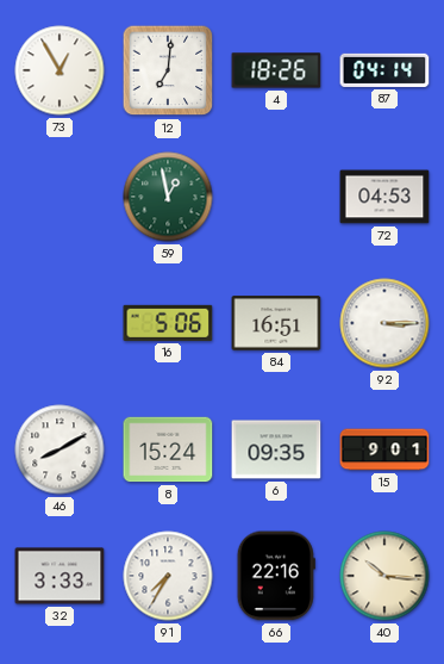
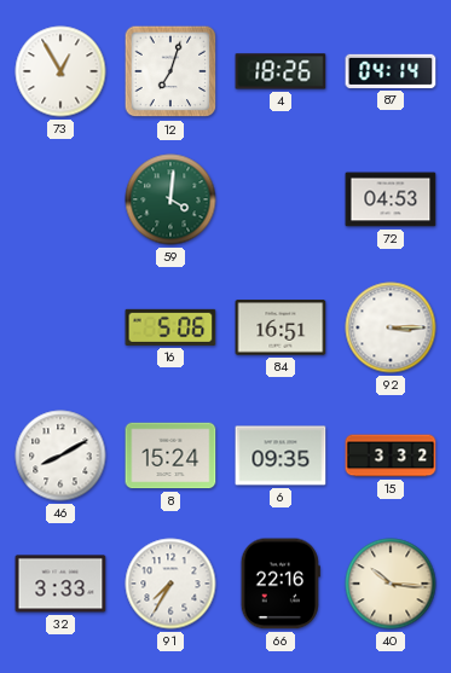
12: 7:01 -> 7:03
59: 12:58 -> 4:01
15: 9:01 -> 3:32
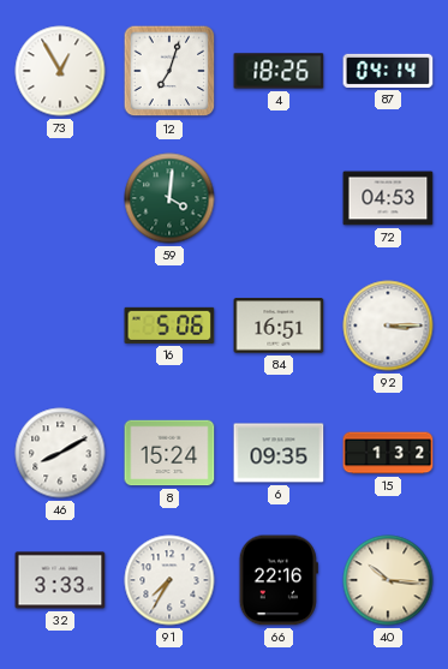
15: 3:32 -> 1:32
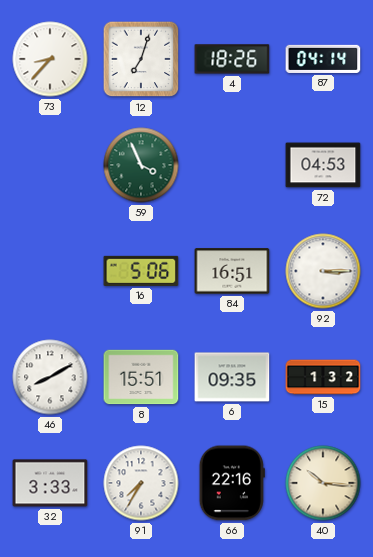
73: 12:55 -> 8:37
59: 4:01 -> 3:56
8: 15:24 -> 15:51
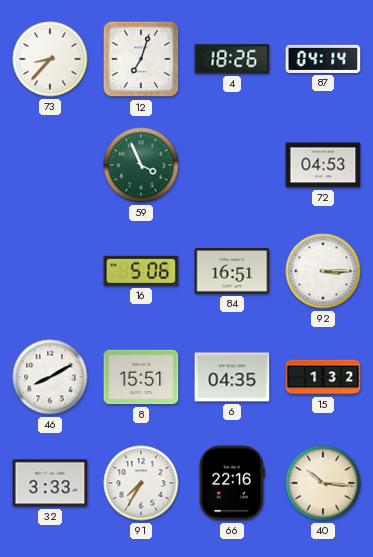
6: 09:35 -> 04:35
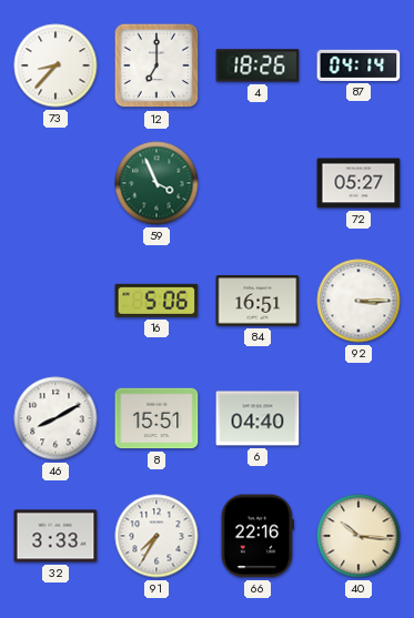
12: 7:03 -> 7:00
72: 04:53 -> 05:27
6: 04:35 -> 04:40
15: 1:32 -> none
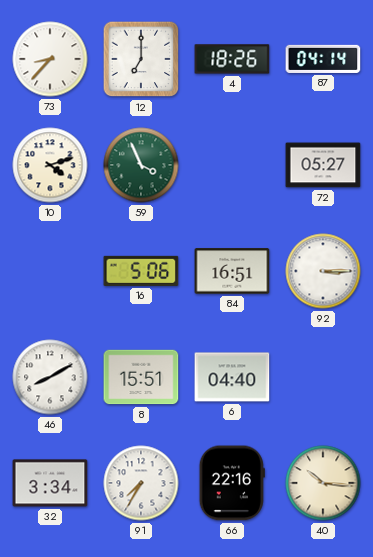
10: none -> 4:12
32: 3:33 -> 3:34
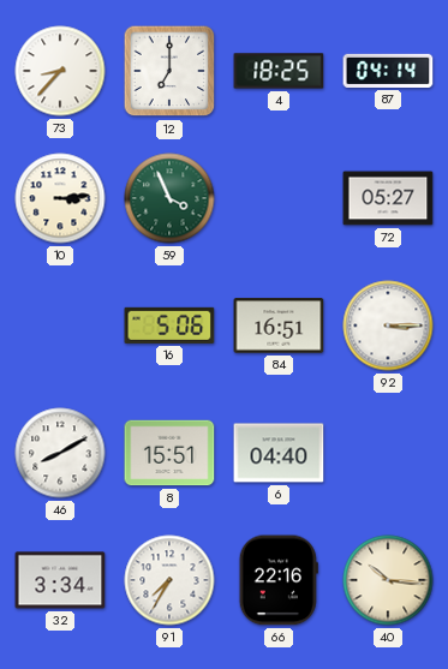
4: 18:26 -> 18:25
10: 4:12 -> 3:14
